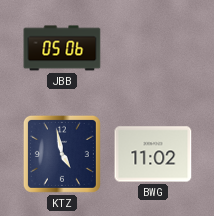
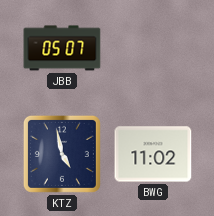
JBB: 05:06 -> 05:07
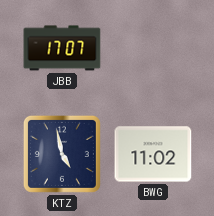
JBB: 05:07 -> 17:07
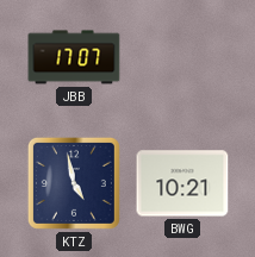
BWG: 11:02 -> 10:21
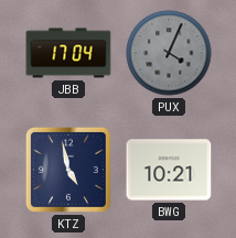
JBB: 17:07 -> 17:04
PUX: none -> 4:04
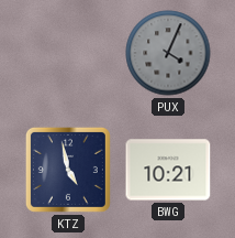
JBB: 17:04 -> none
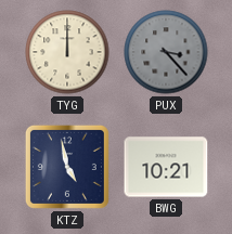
TYG: none -> 12:00
PUX: 4:04 -> 3:23
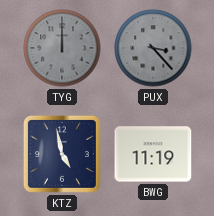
TYG dial: cream -> grey
BWG: 10:21 -> 11:19
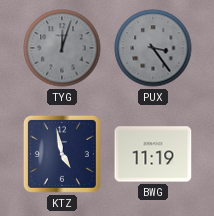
TYG: 12:00 -> 12:03
PUX: 3:23 -> 3:24
